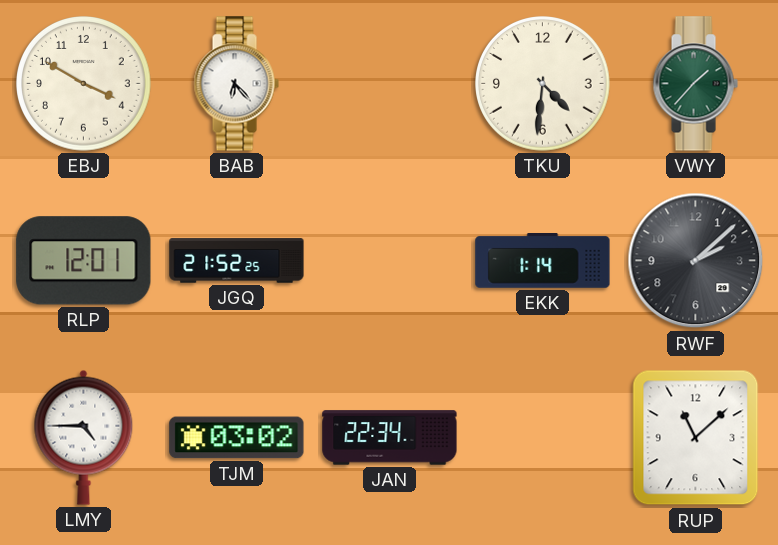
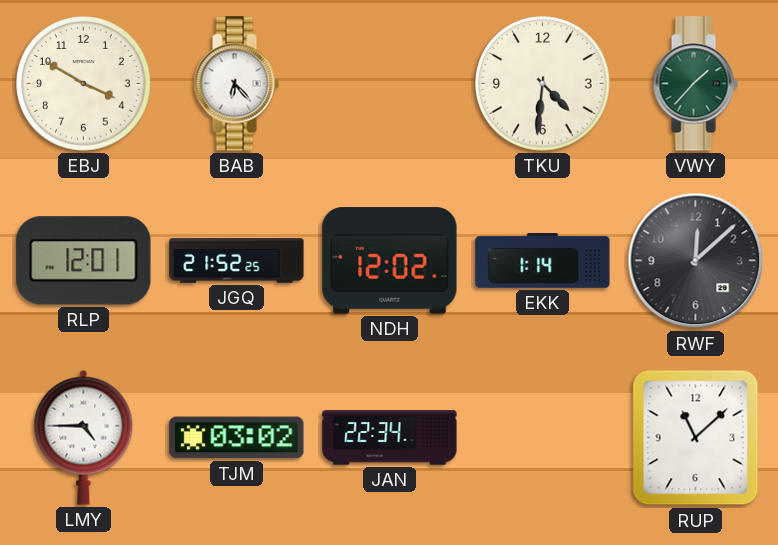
NDH: none -> 12:02
RWF: 2:08 -> 12:08
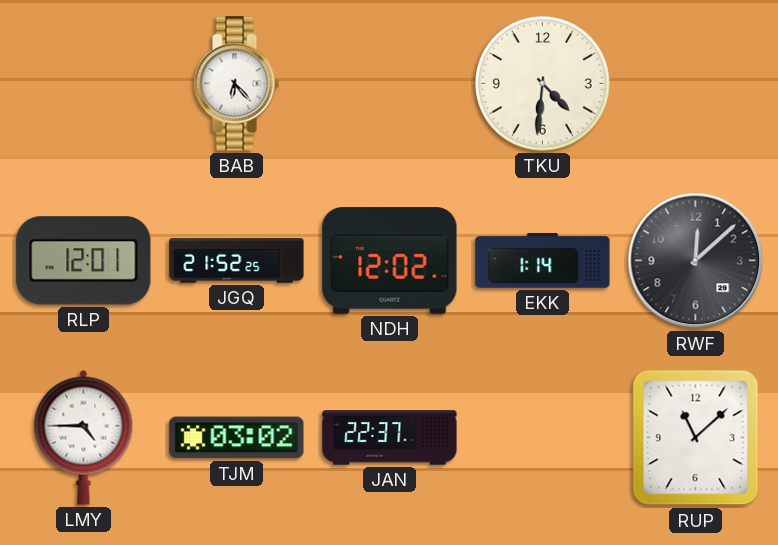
EBJ: 3:50 -> none
VWY: 1:37 -> none
JAN: 22:34 -> 22:37
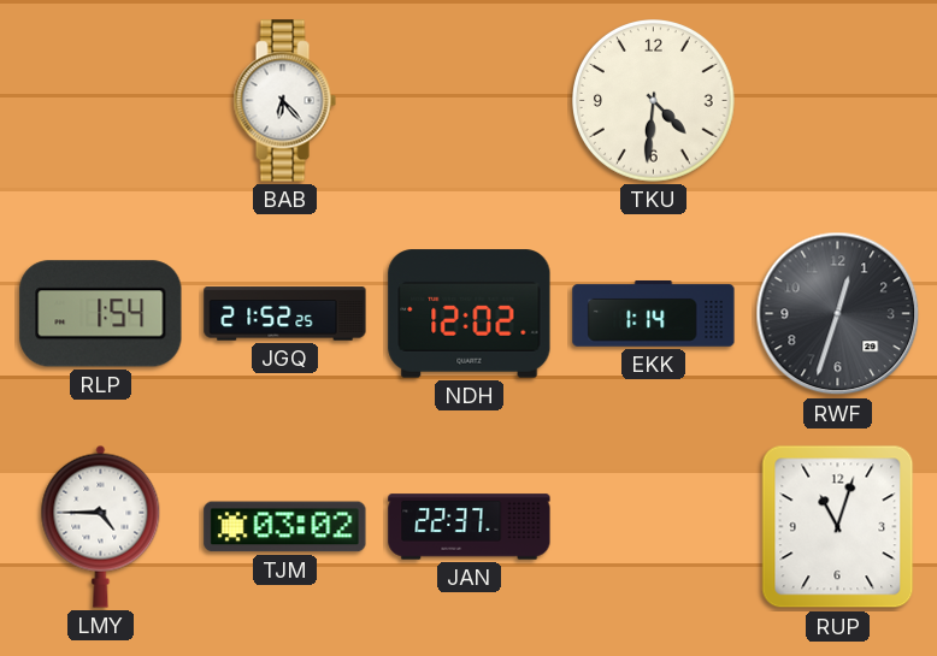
RLP: 12:01 -> 1:54
RWF: 12:08 -> 12:33
RUP: 11:08 -> 11:03
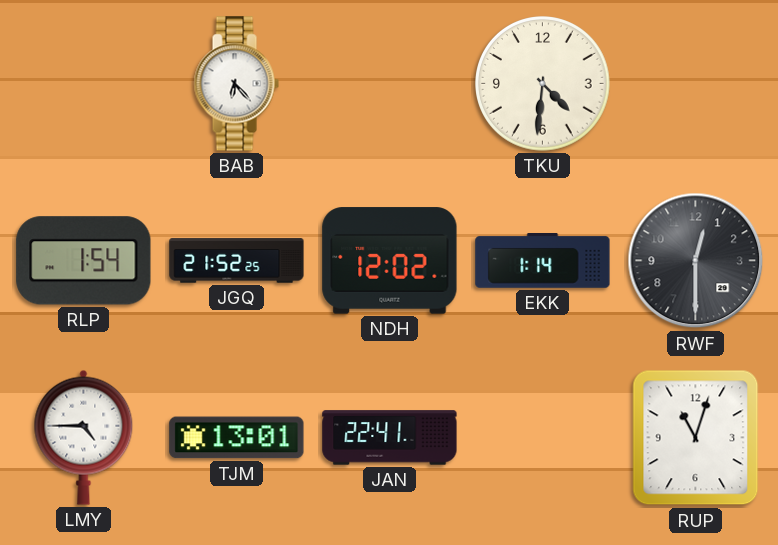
RWF: 12:33 -> 12:30
TJM: 03:02 -> 13:01
JAN: 22:37 -> 22:41
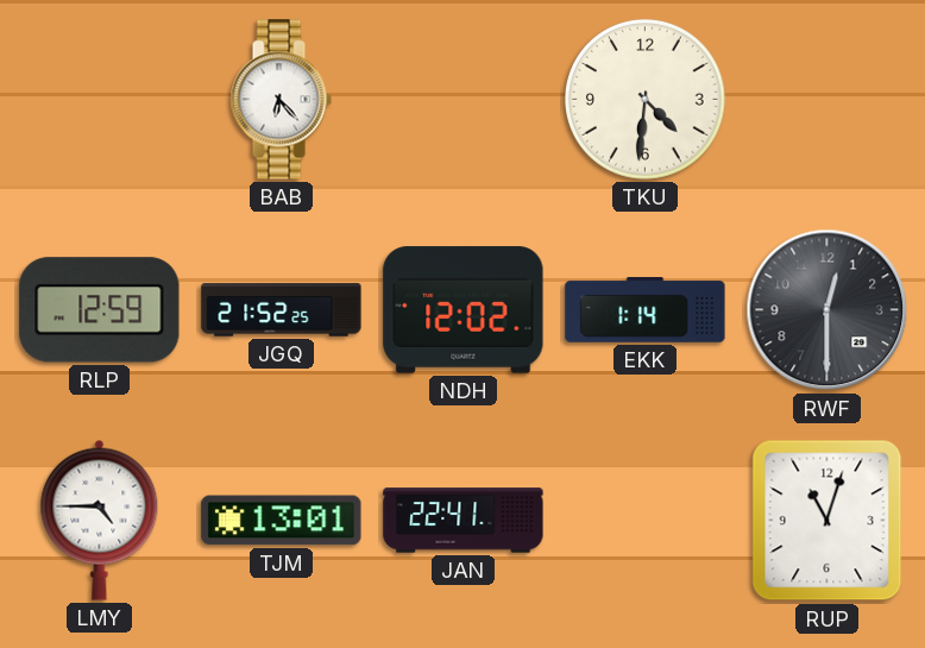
RLP: 1:54 -> 12:59
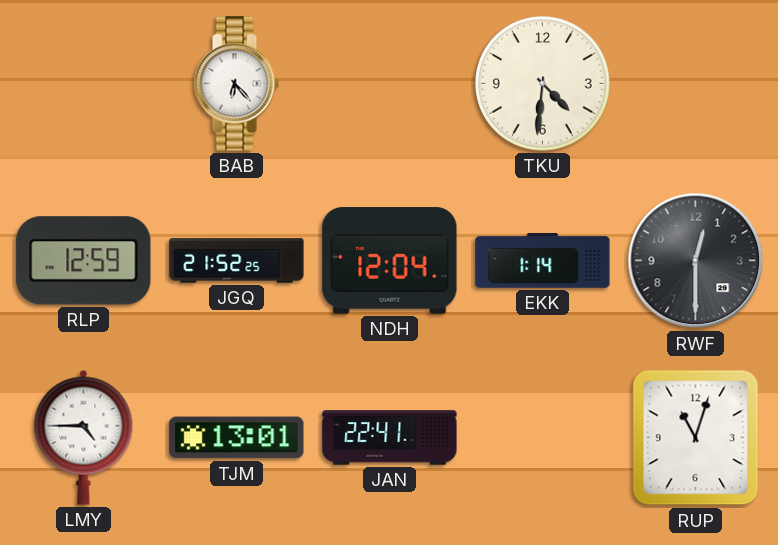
NDH: 12:02 -> 12:04
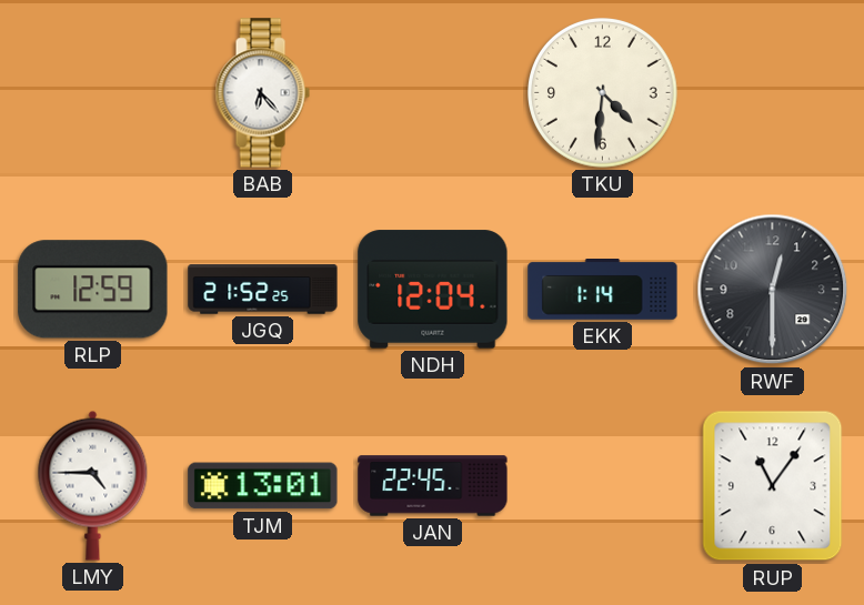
JAN: 22:41 -> 22:45
RUP: 11:03 -> 11:06
